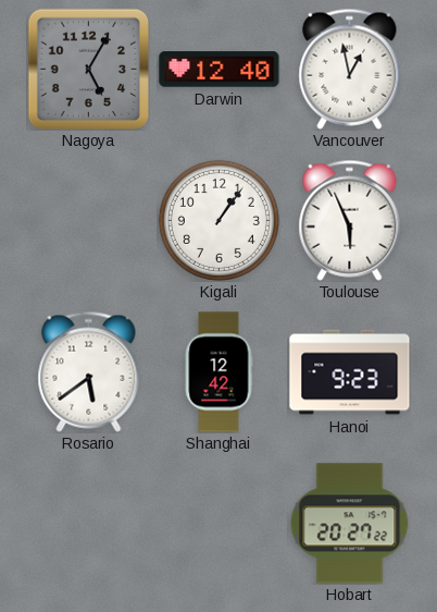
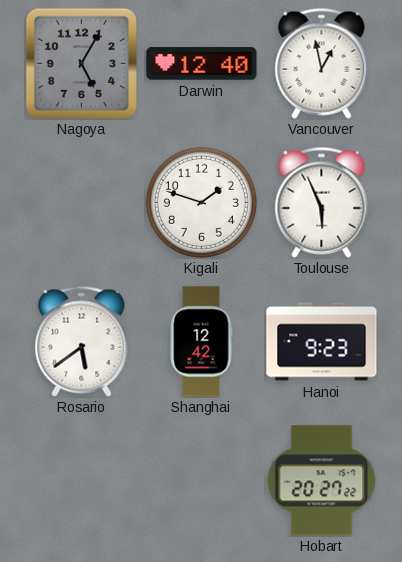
Kigali: 1:06 -> 1:48
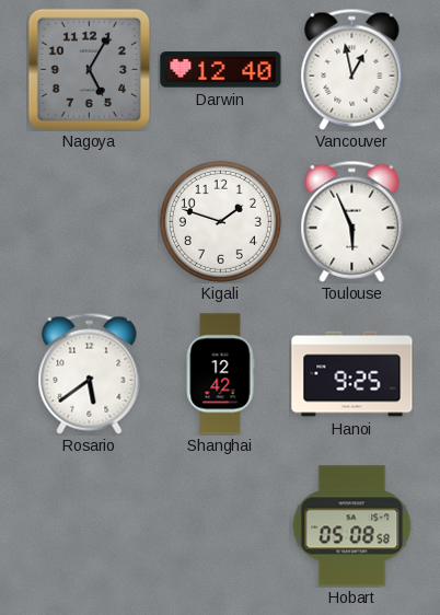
Hanoi: 9:23 -> 9:25
Hobart: 20:27 -> 05:08
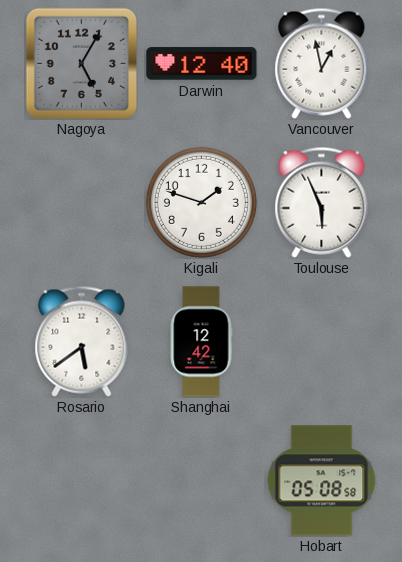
Hanoi: 9:25 -> none
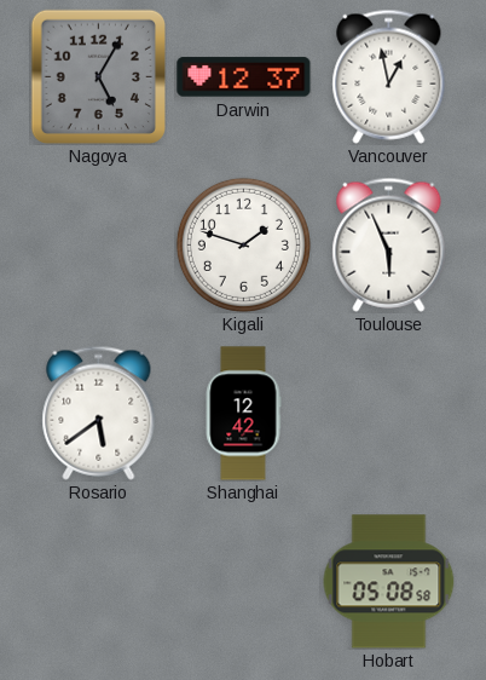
Darwin: 12:40 -> 12:37
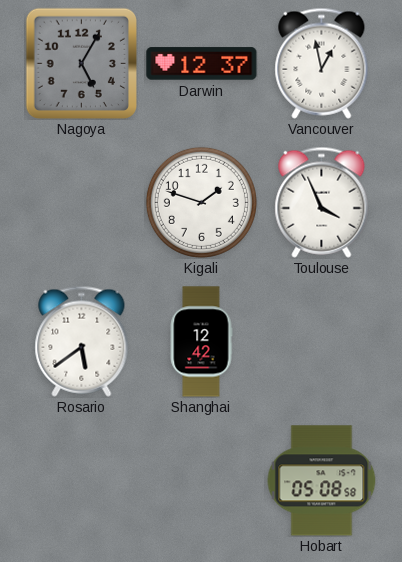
Toulouse: 5:56 -> 3:56
